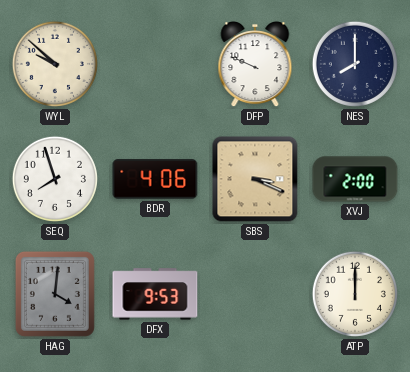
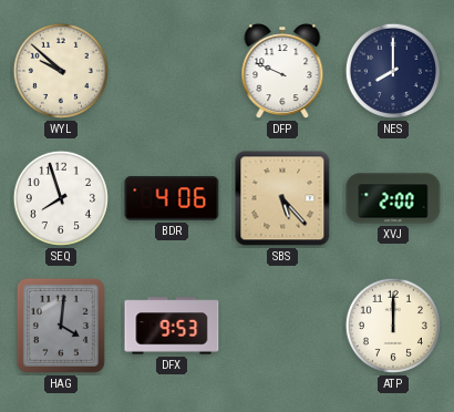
SBS: 3:19 -> 5:23
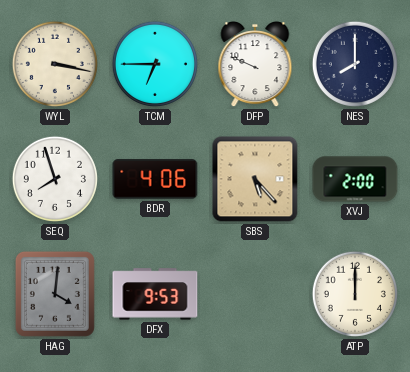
WYL: 9:52 -> 3:17
TCM: none -> 6:45
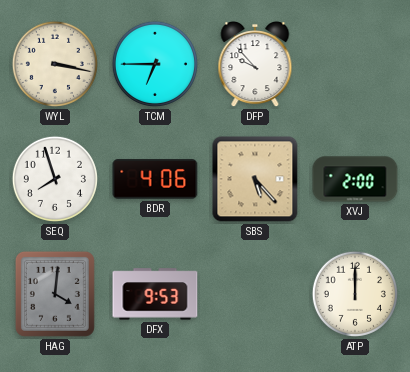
DFP: 9:49 -> 9:53
NES: 8:00 -> none
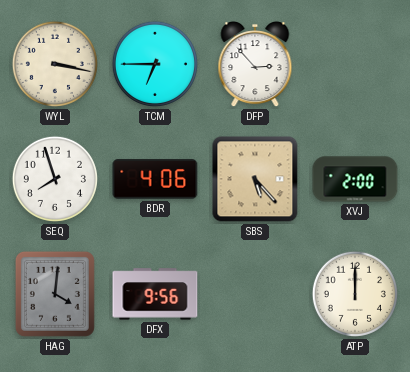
DFP: 9:53 -> 2:53
DFX: 9:53 -> 9:56
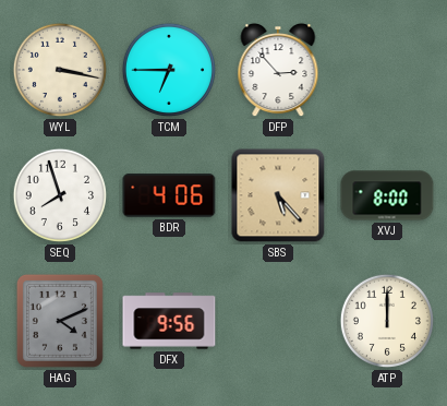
XVJ: 2:00 -> 8:00
HAG: 4:01 -> 4:11
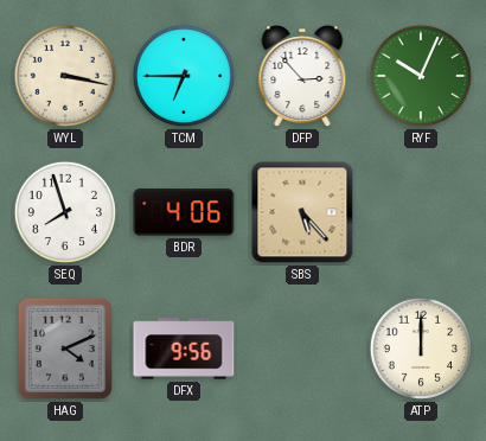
RYF: none -> 10:04
XVJ: 8:00 -> none
